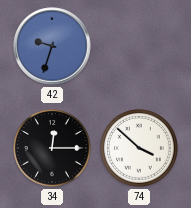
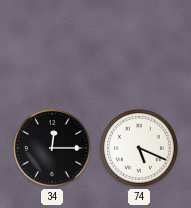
42: 9:33 -> none
74: 3:52 -> 5:19
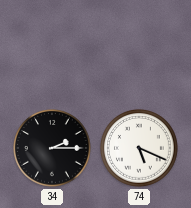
34: 12:15 -> 2:15
